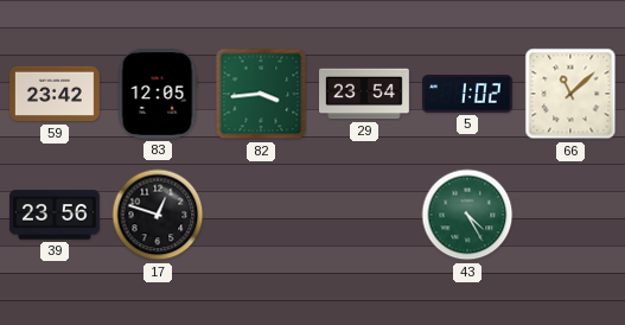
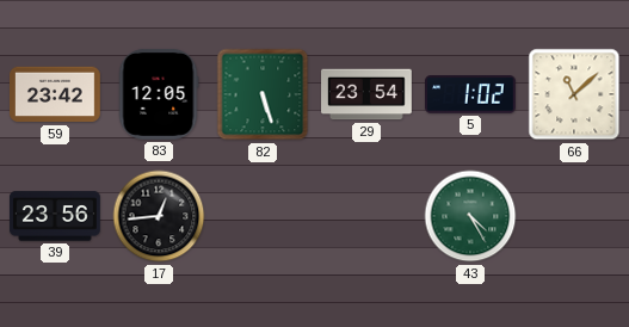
82: 3:44 -> 5:27
17: 12:48 -> 12:44
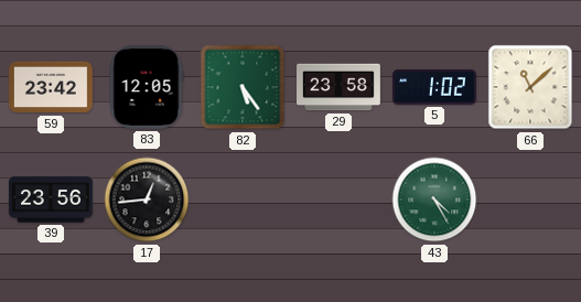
82: 5:27 -> 5:24
29: 23:54 -> 23:58
